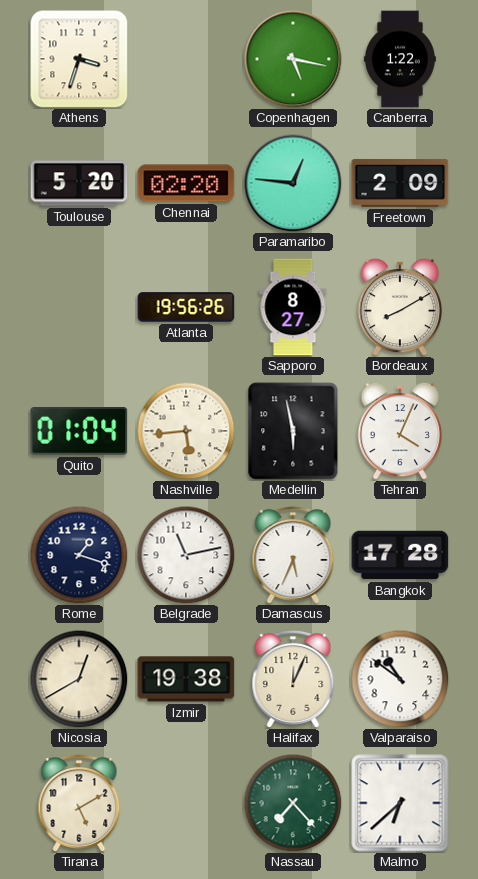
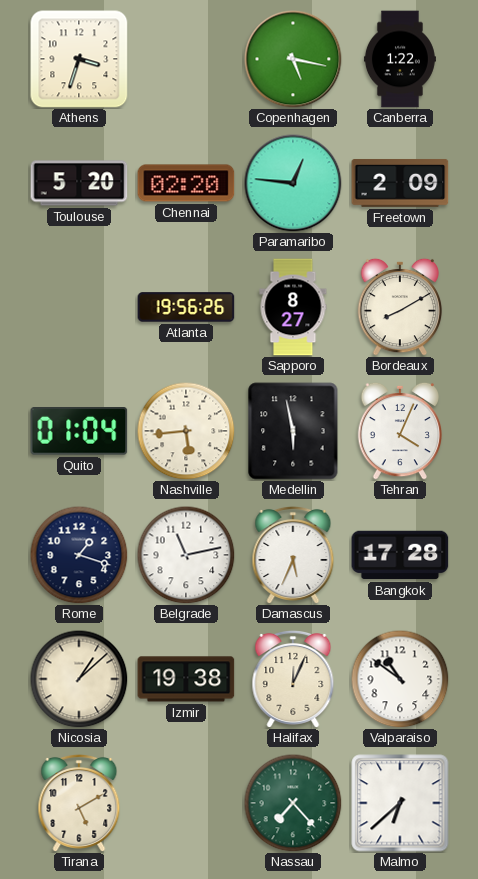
Nicosia: 12:40 -> 1:08
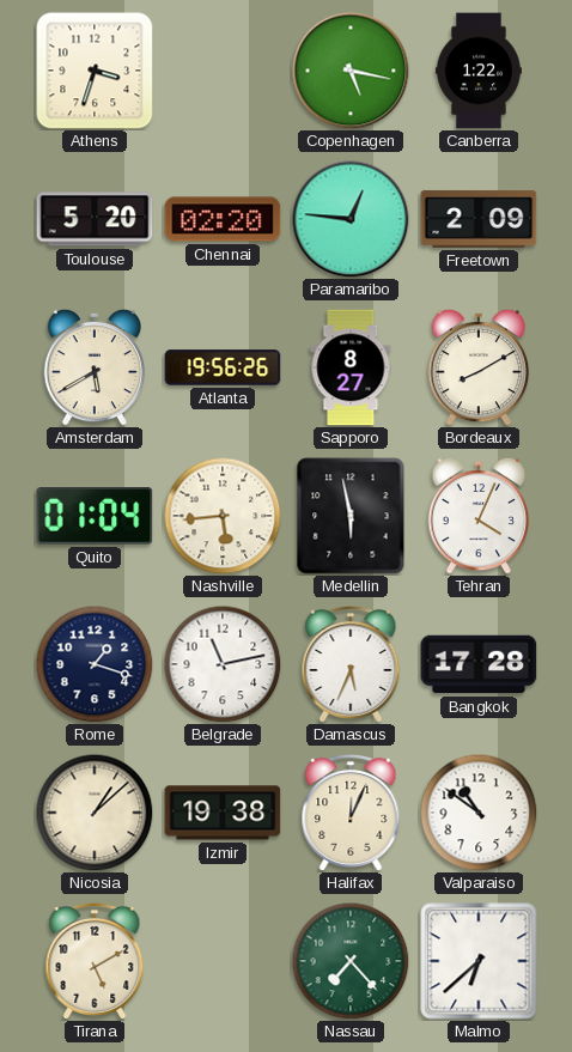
Amsterdam: none -> 5:40
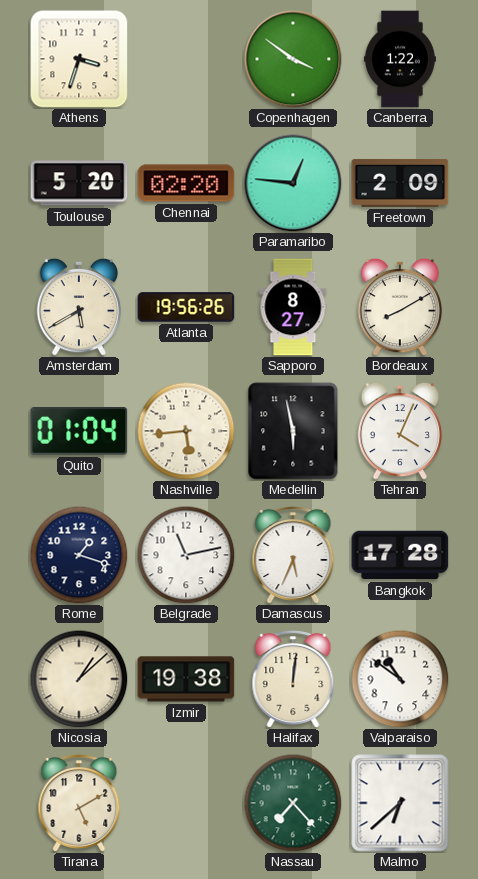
Copenhagen: 5:17 -> 3:51
Halifax: 12:04 -> 12:01
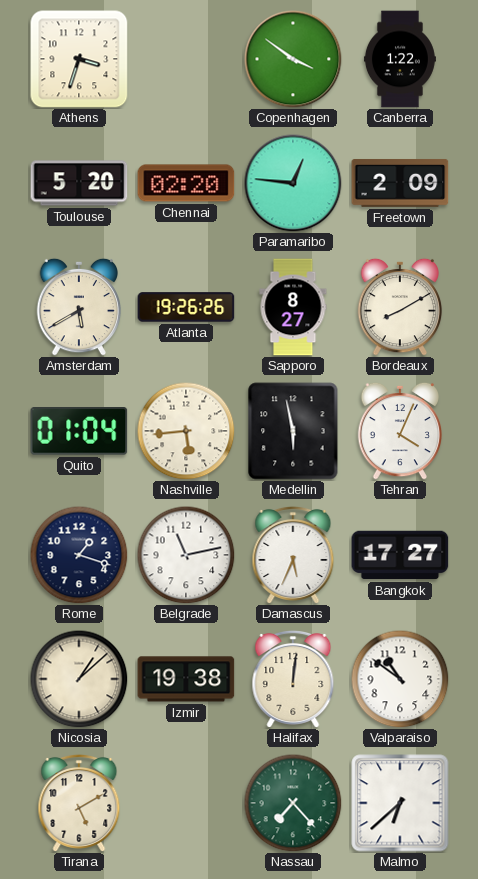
Atlanta: 19:56 -> 19:26
Bangkok: 17:28 -> 17:27
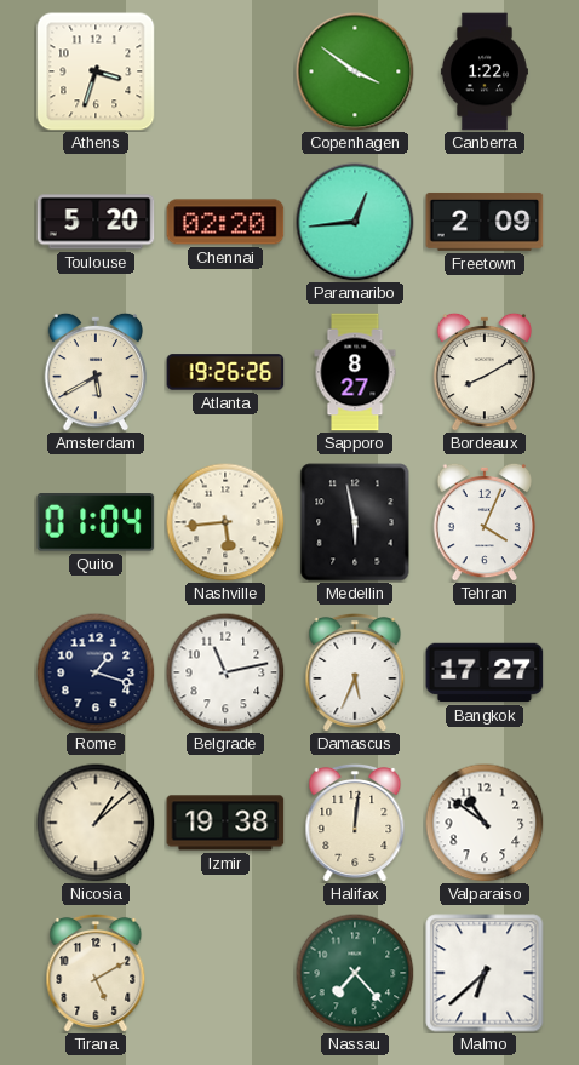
Paramaribo: 12:46 -> 12:44
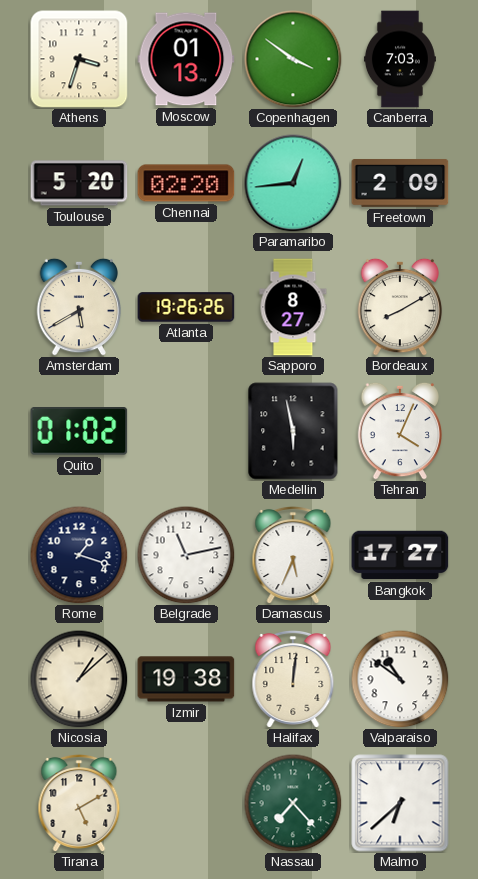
Moscow: none -> 01:13
Canberra: 1:22 -> 7:03
Quito: 01:04 -> 01:02
Nashville: 5:44 -> none
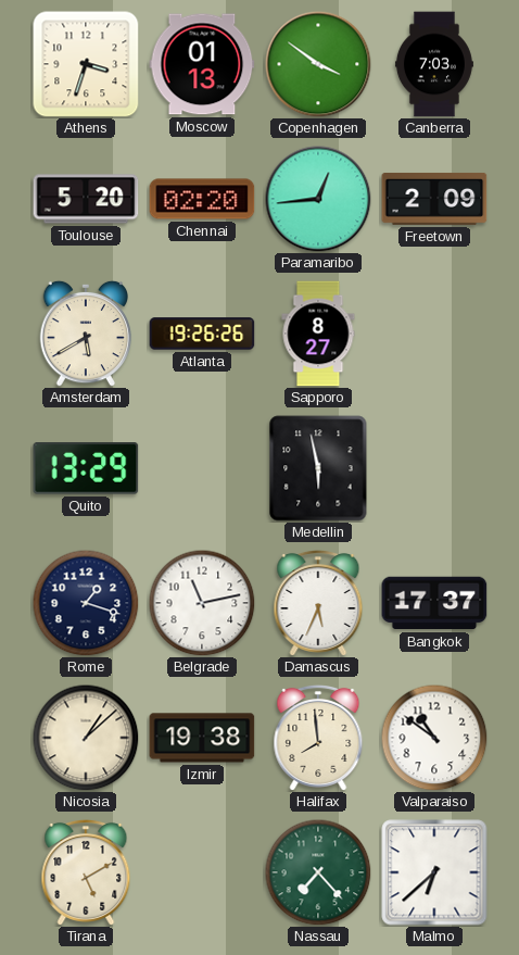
Bordeaux: 8:10 -> none
Quito: 01:02 -> 13:29
Tehran: 4:04 -> none
Bangkok: 17:27 -> 17:37
Halifax: 12:01 -> 7:59
